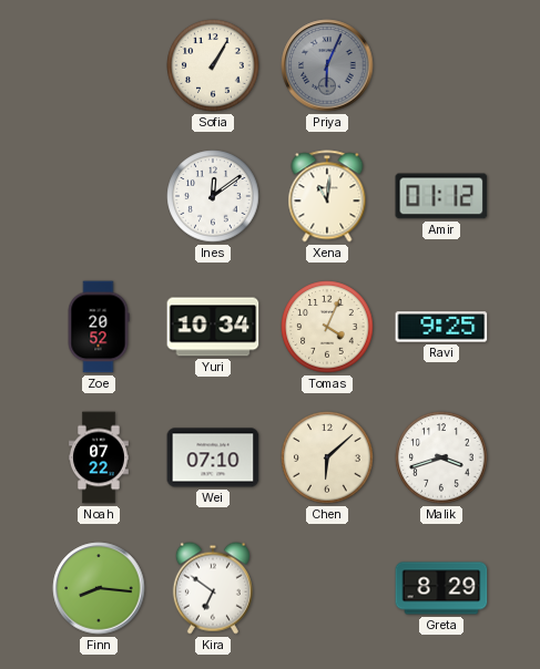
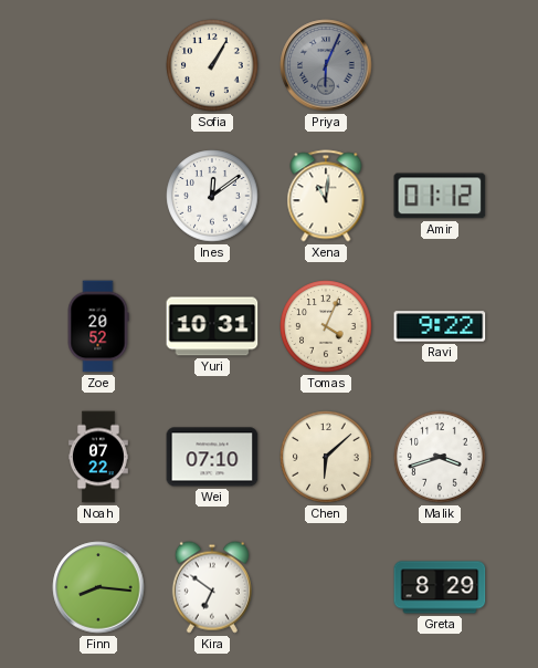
Yuri: 10:34 -> 10:31
Ravi: 9:25 -> 9:22
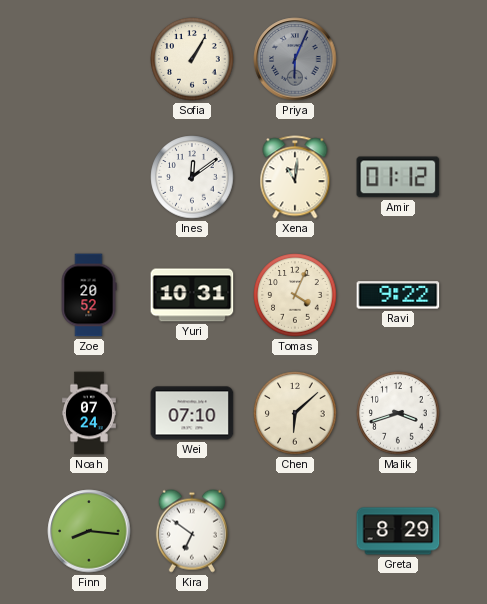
Noah: 07:22 -> 07:24
